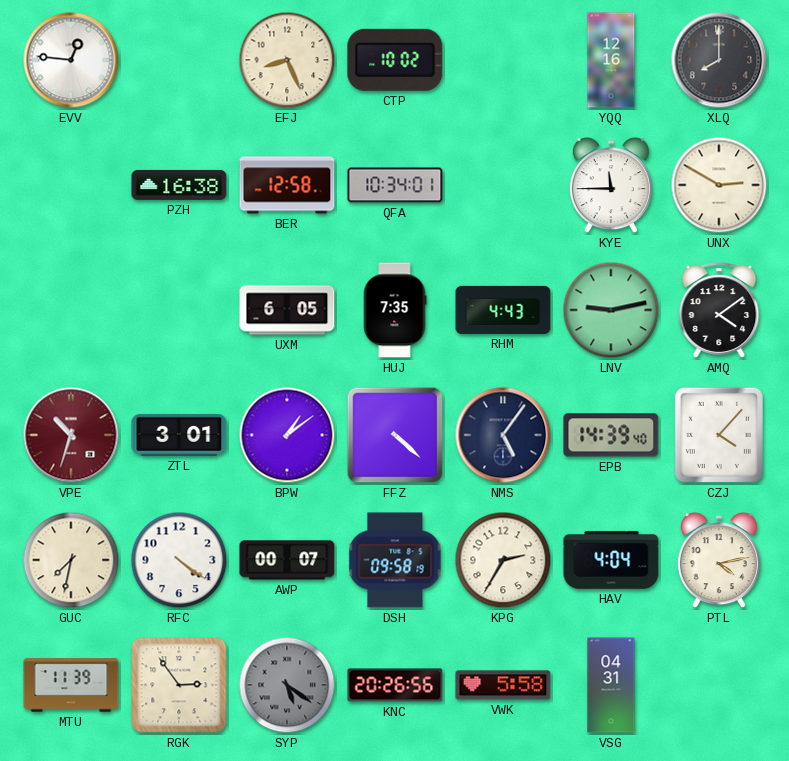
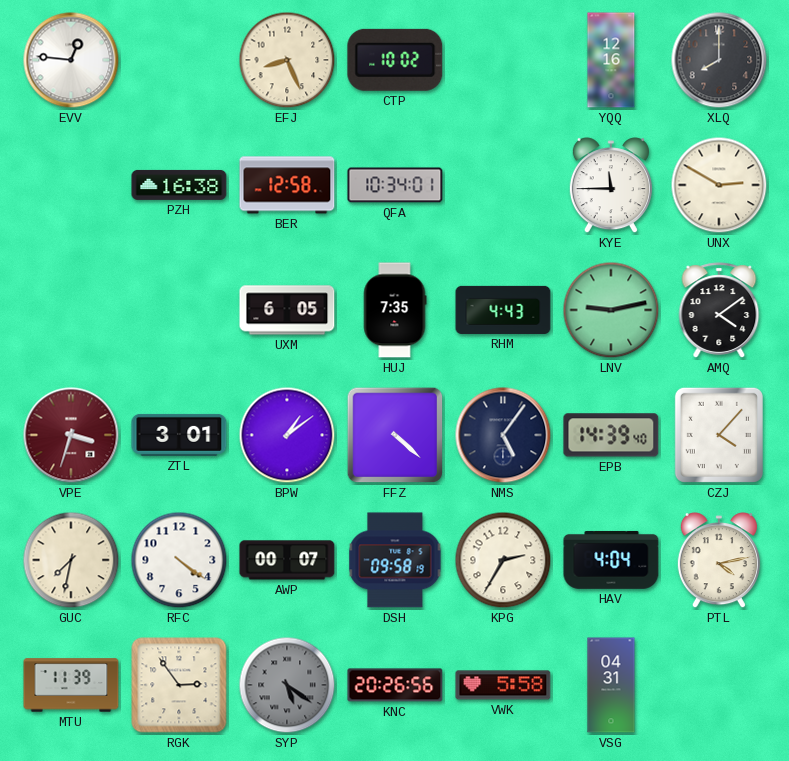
VPE: 10:33 -> 3:33
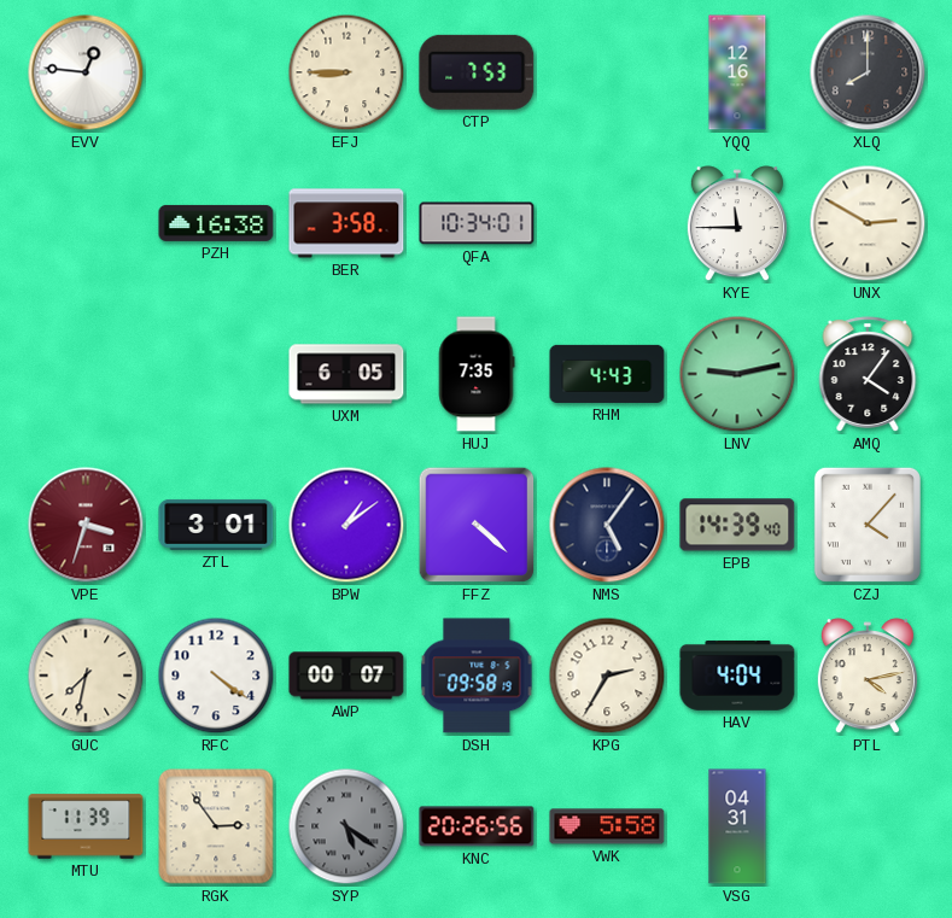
EFJ: 8:26 -> 8:45
CTP: 10:02 -> 7:53
BER: 12:58 -> 3:58
AMQ: 4:09 -> 4:06
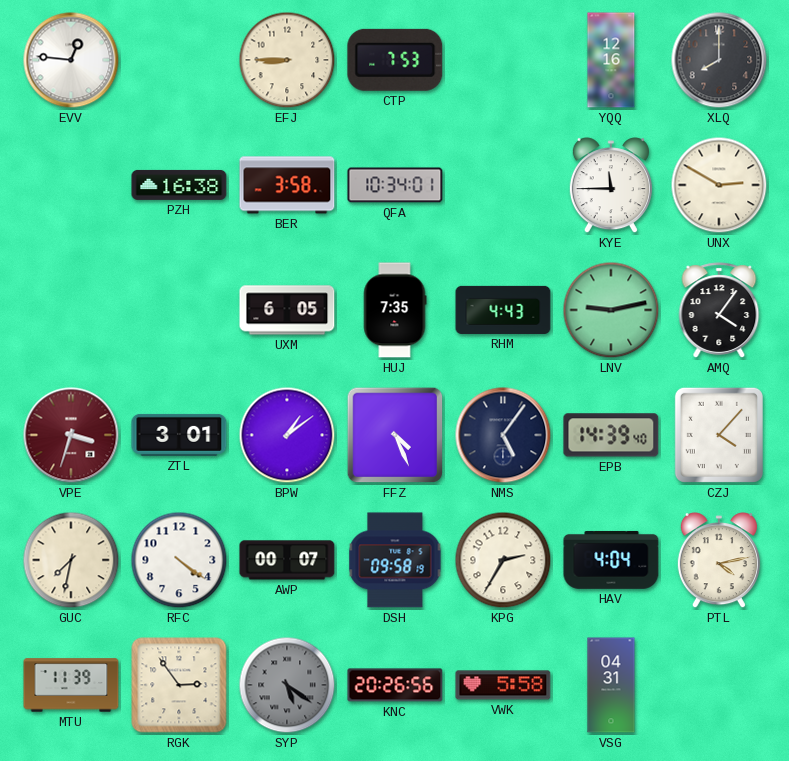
FFZ: 4:22 -> 4:26
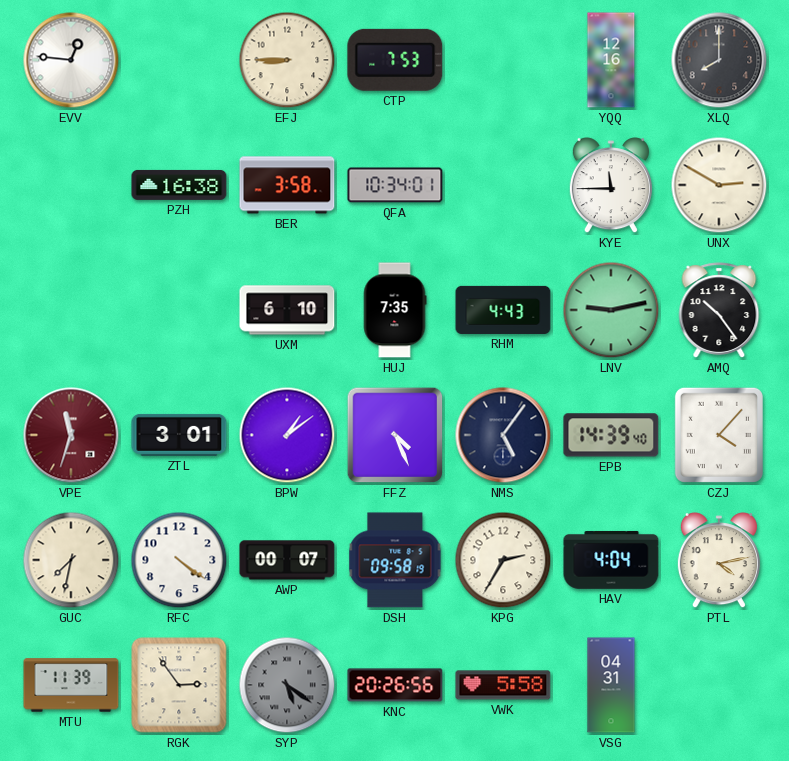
UXM: 6:05 -> 6:10
AMQ: 4:06 -> 10:24
VPE: 3:33 -> 11:33
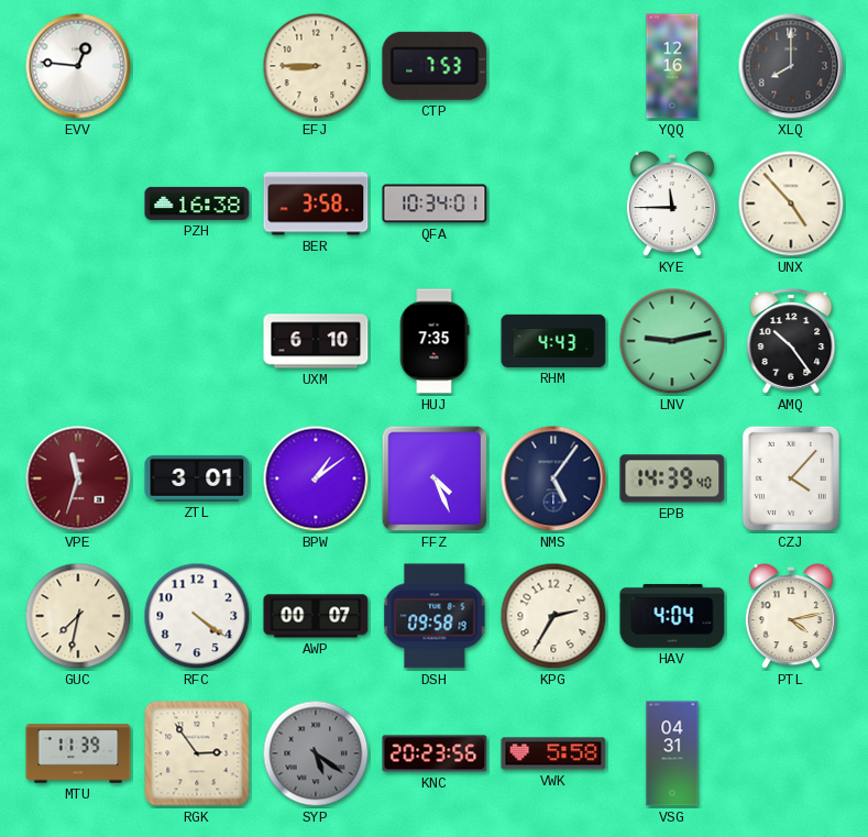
UNX: 2:50 -> 4:53
KNC: 20:26 -> 20:23
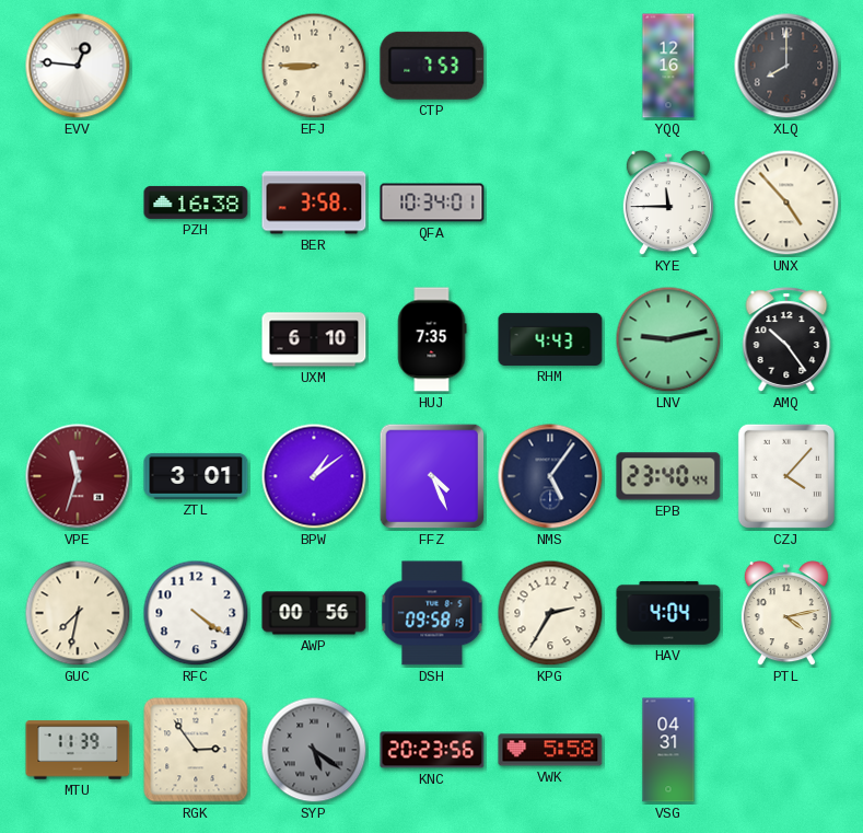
EPB: 14:39 -> 23:40
AWP: 00:07 -> 00:56
